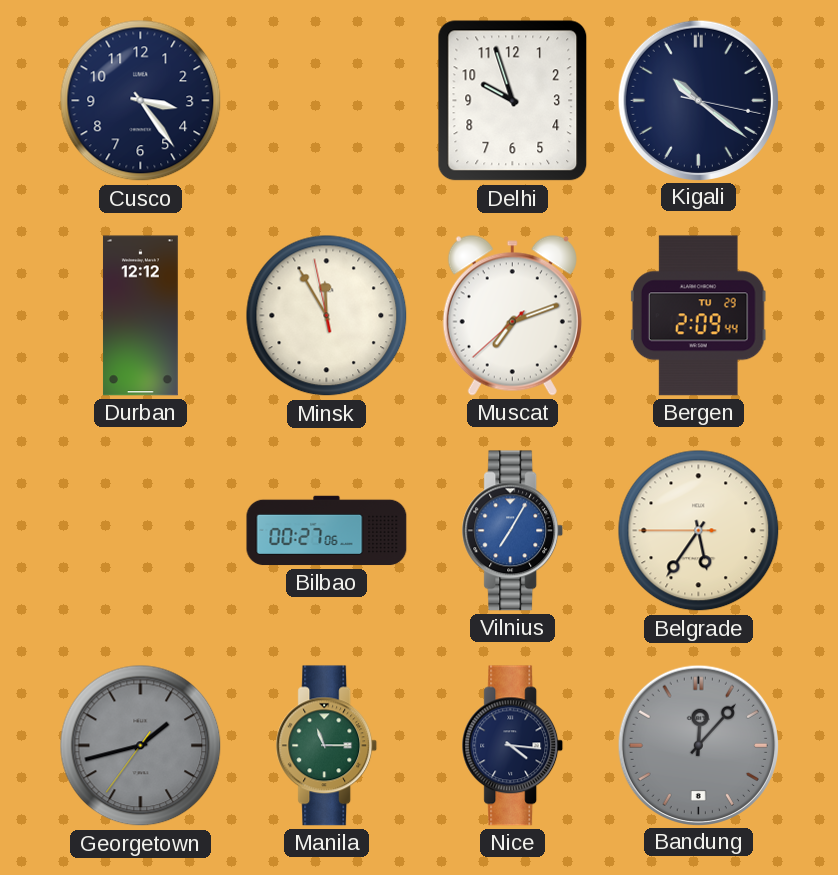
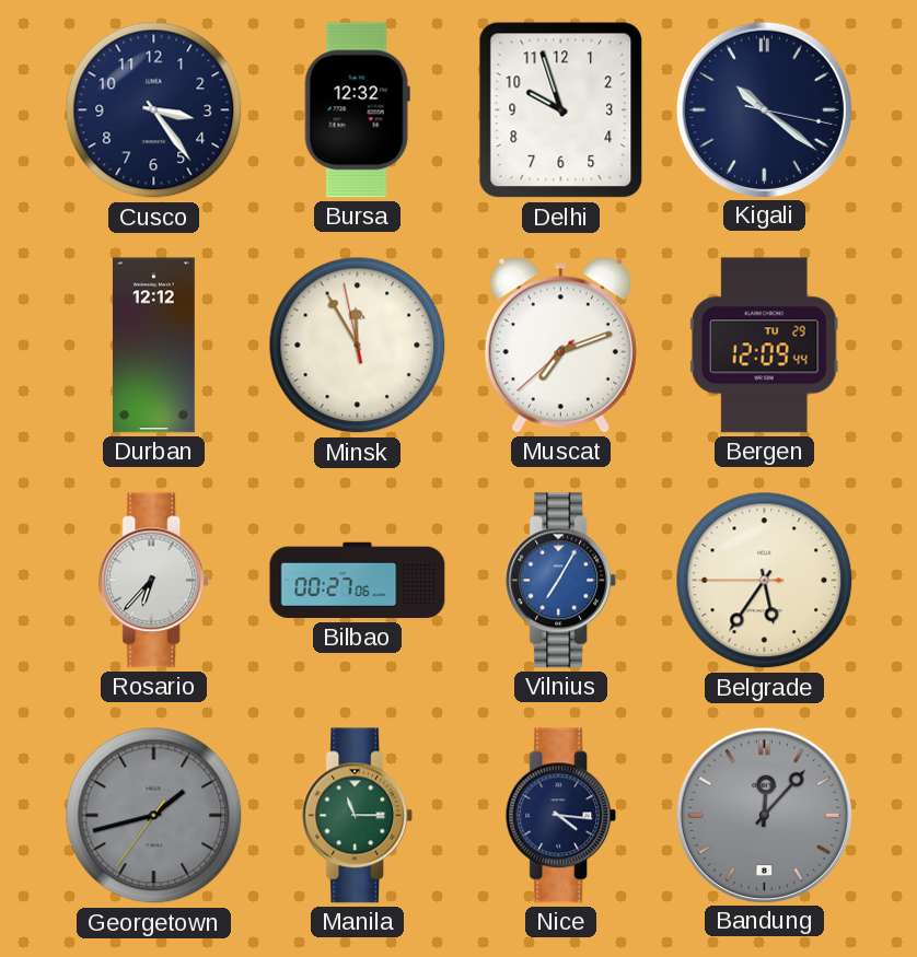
Bursa: none -> 12:32
Bergen: 2:09 -> 12:09
Rosario: none -> 6:37
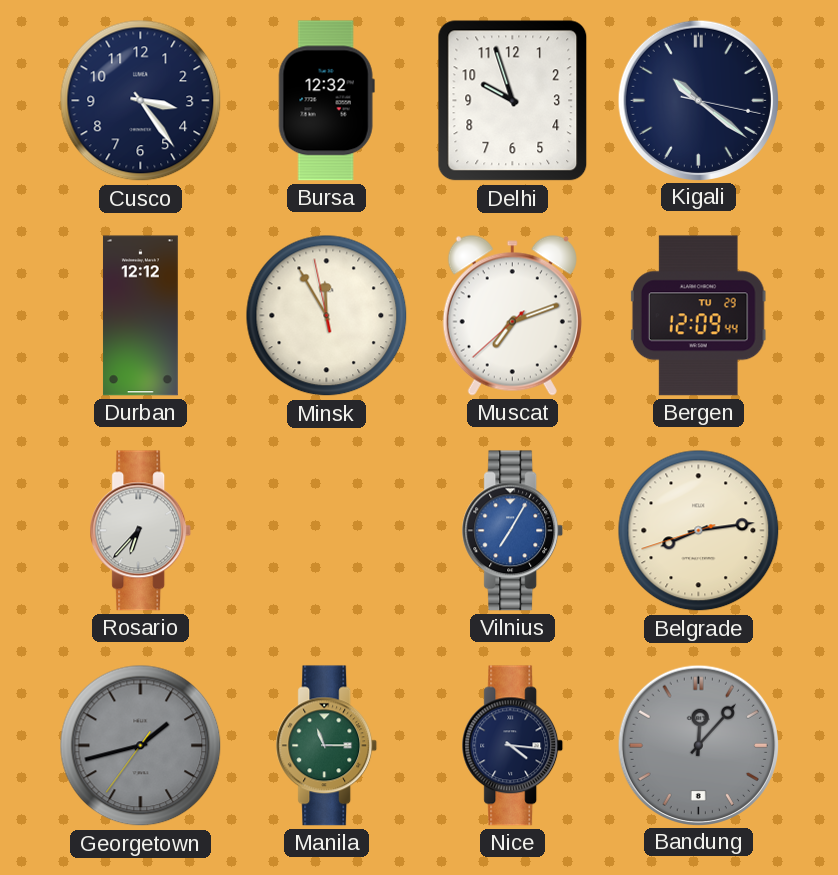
Bilbao: 00:27 -> none
Belgrade: 5:35 -> 8:13
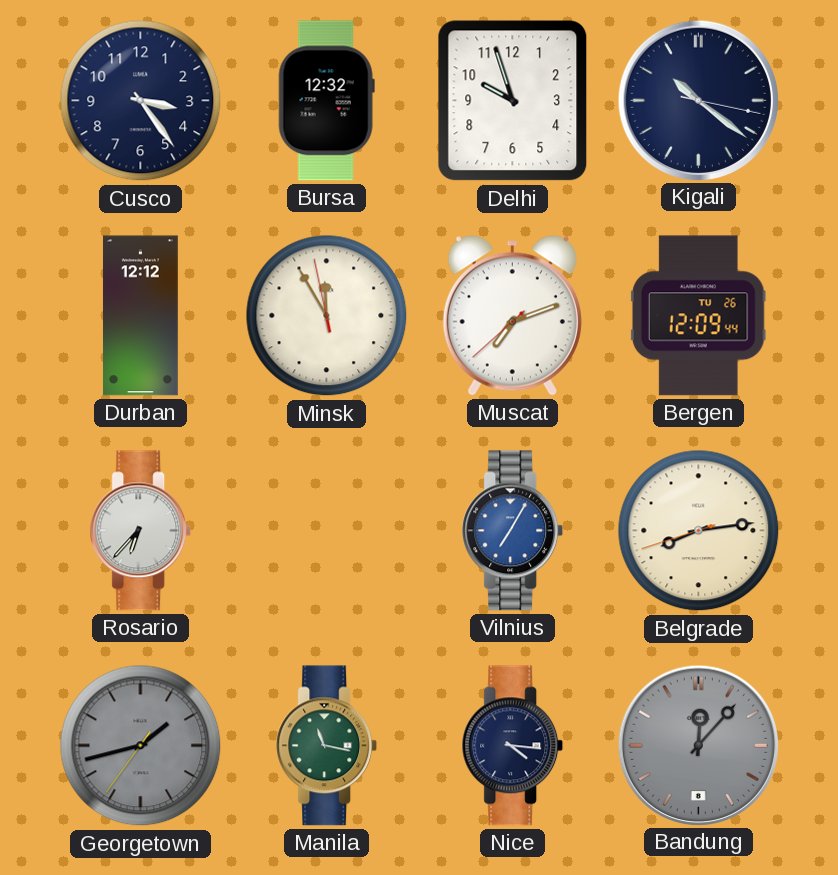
Bergen date: TU 29 -> TU 26
Manila: 11:15 -> 11:17
